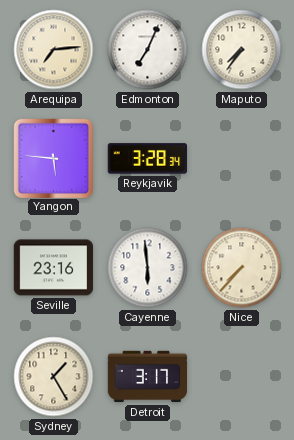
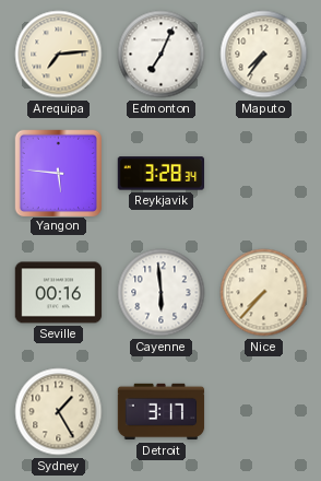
Seville: 23:16 -> 00:16
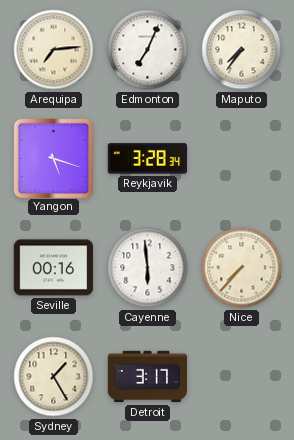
Yangon: 5:46 -> 5:18
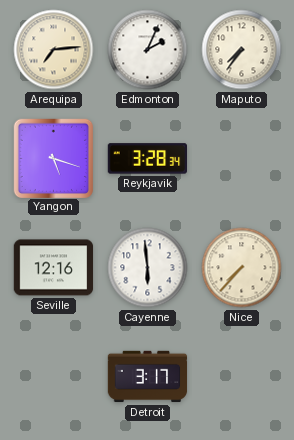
Edmonton: 7:04 -> 2:04
Seville: 00:16 -> 12:16
Sydney: 1:25 -> none
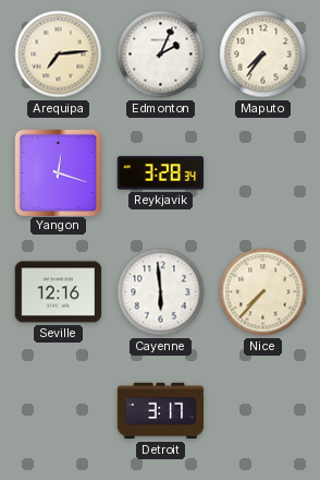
Yangon: 5:18 -> 12:18
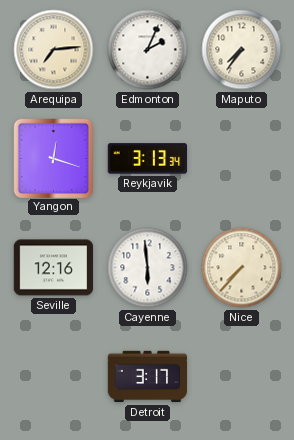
Reykjavik: 3:28 -> 3:13
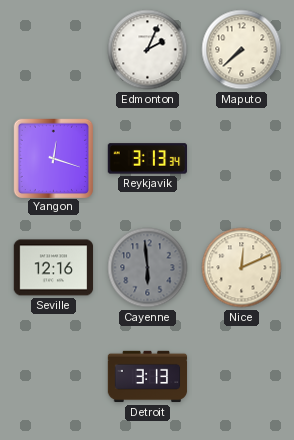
Arequipa: 7:14 -> none
Maputo: 7:36 -> 7:38
Cayenne dial: white -> grey
Nice: 7:37 -> 12:11
Detroit: 3:17 -> 3:13
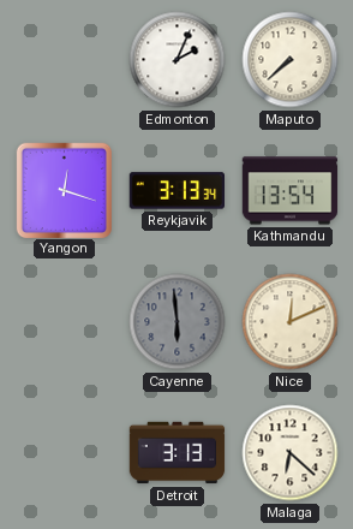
Kathmandu: none -> 13:54
Seville: 12:16 -> none
Malaga: none -> 6:22
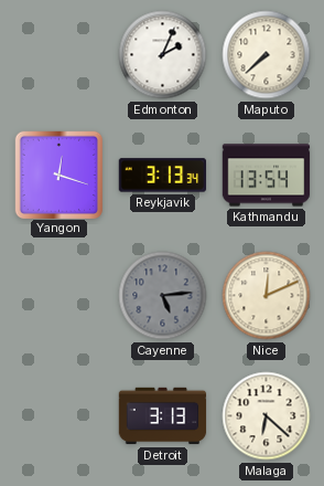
Cayenne: 5:59 -> 5:14
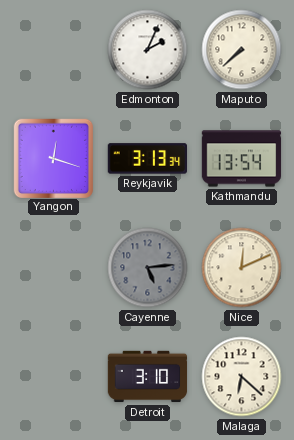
Detroit: 3:13 -> 3:10
